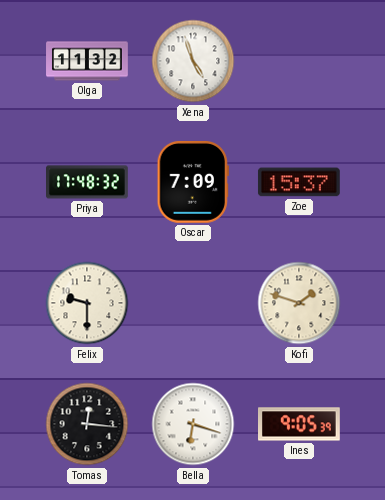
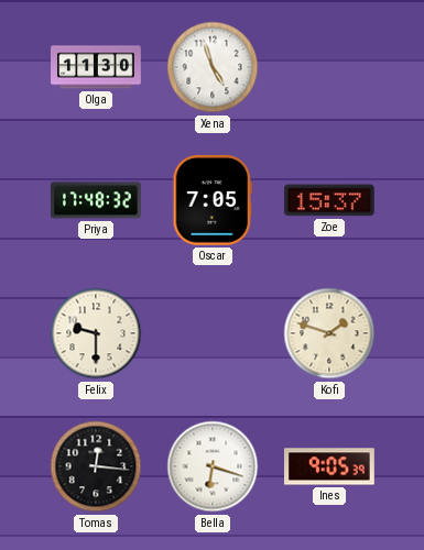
Olga: 11:32 -> 11:30
Oscar: 7:09 -> 7:05
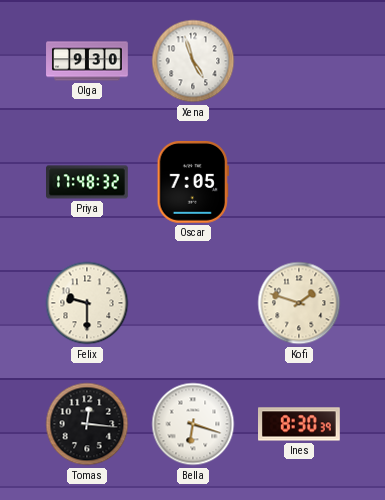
Olga: 11:30 -> 9:30
Zoe: 15:37 -> none
Ines: 9:05 -> 8:30
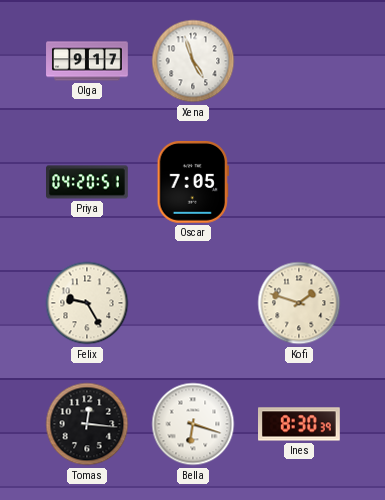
Olga: 9:30 -> 9:17
Priya: 17:48 -> 04:20
Felix: 9:30 -> 9:25
